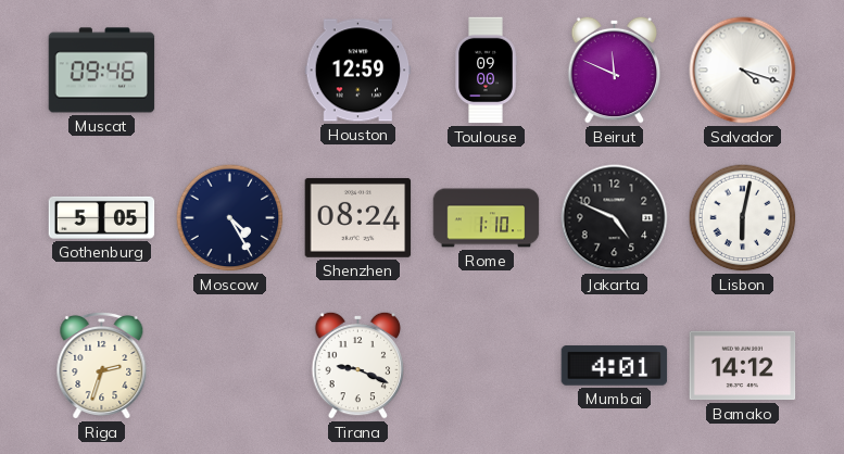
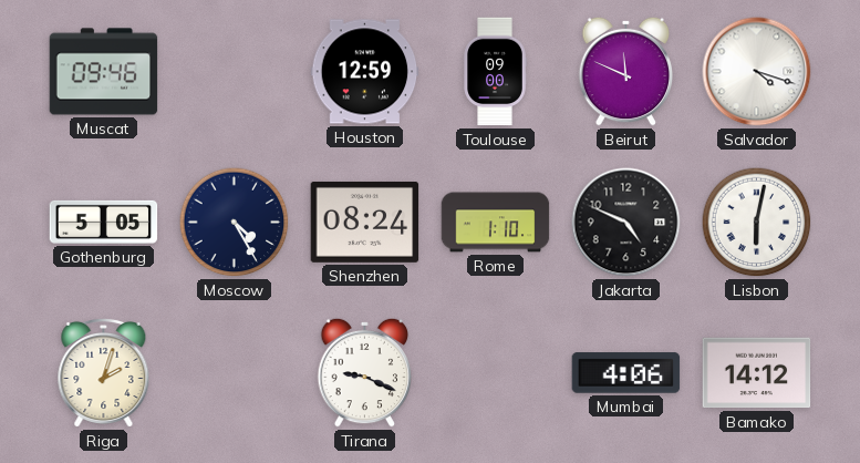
Riga: 2:33 -> 2:03
Mumbai: 4:01 -> 4:06
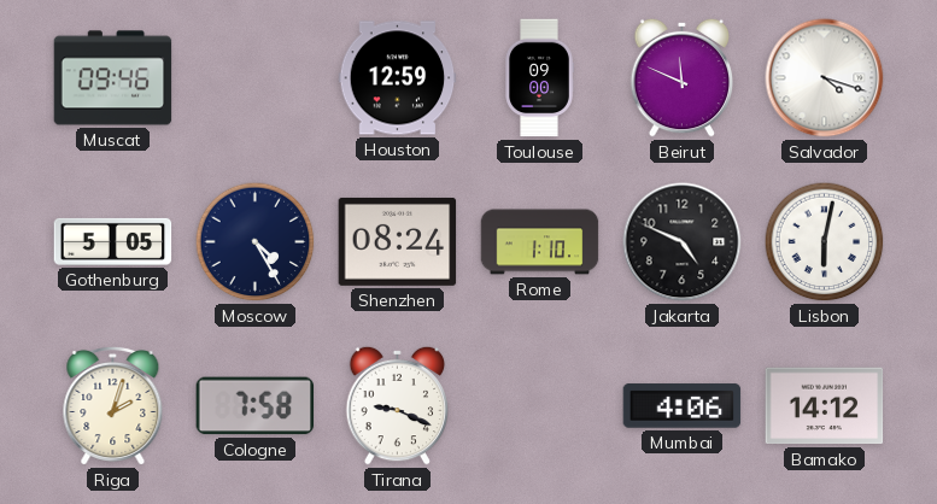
Cologne: none -> 7:58
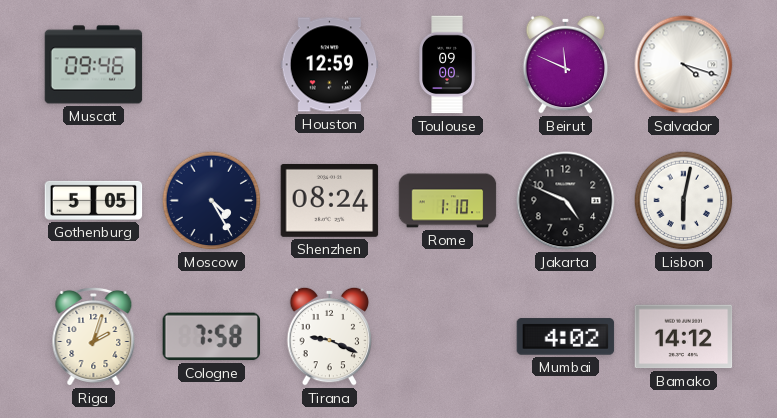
Mumbai: 4:06 -> 4:02
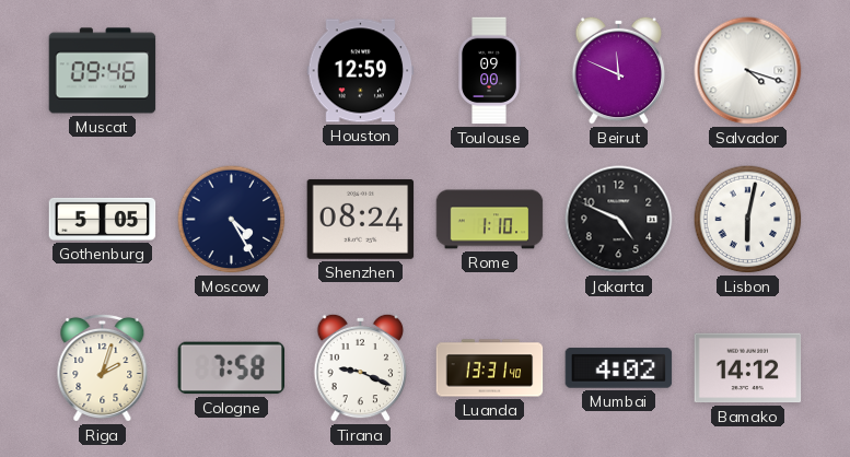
Luanda: none -> 13:31
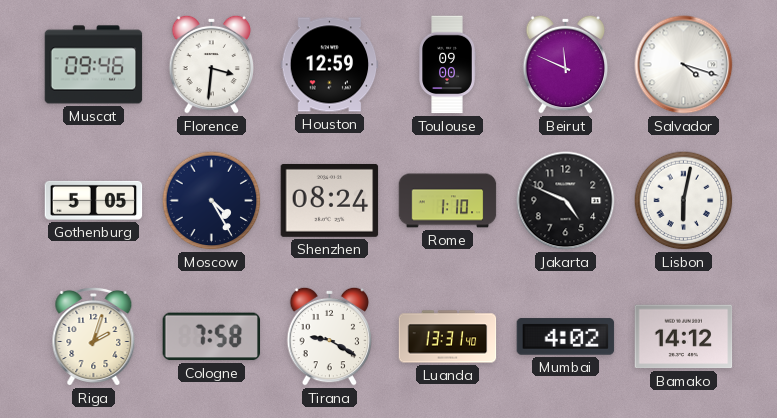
Florence: none -> 3:31
Tirana: 9:19 -> 9:20
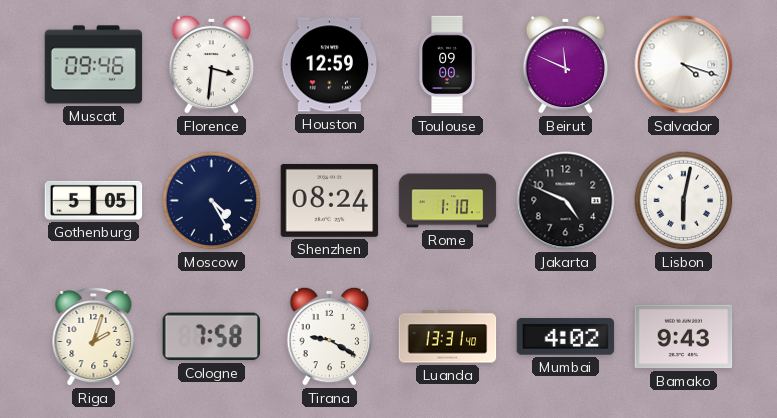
Bamako: 14:12 -> 9:43
